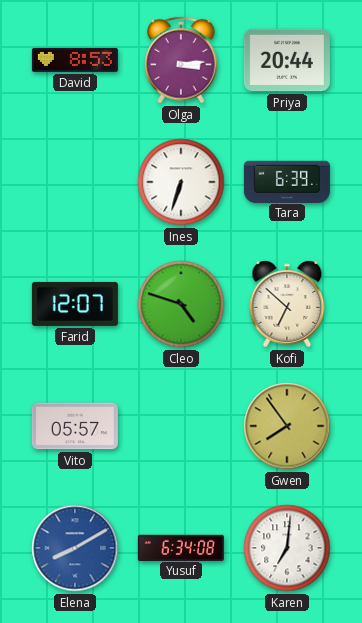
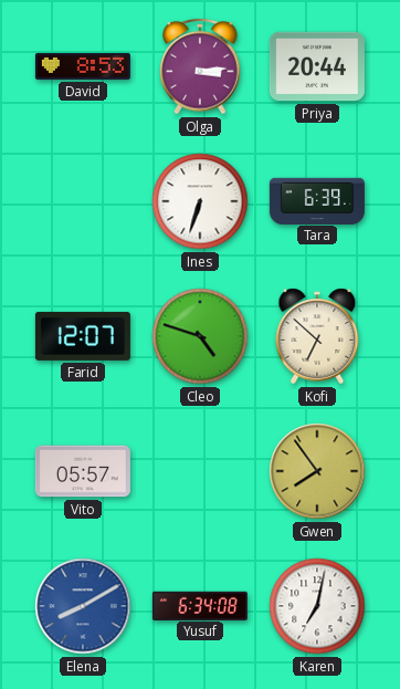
Karen: 7:01 -> 7:02
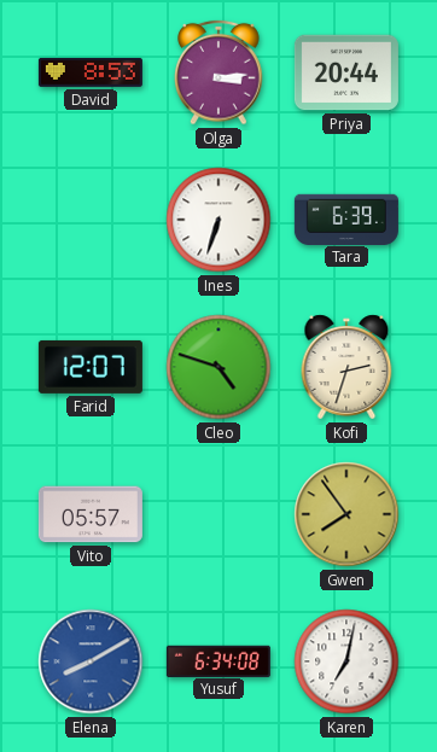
Kofi: 6:52 -> 2:33
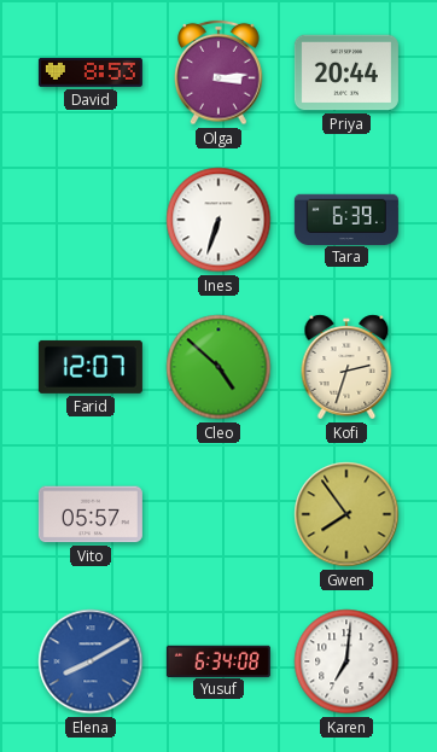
Cleo: 4:48 -> 4:52
Karen: 7:02 -> 7:01
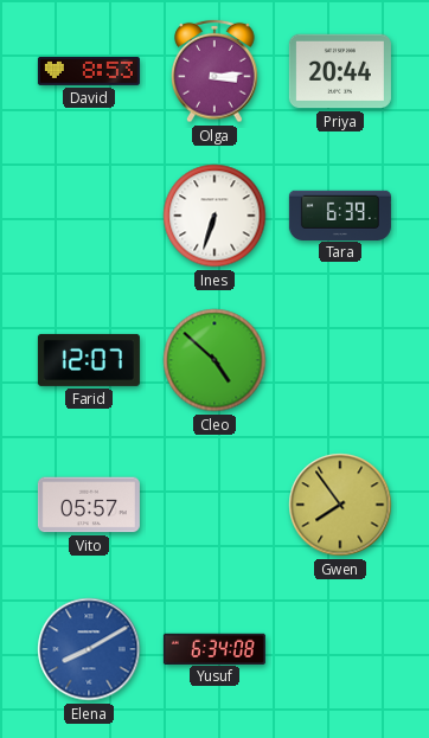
Kofi: 2:33 -> none
Karen: 7:01 -> none
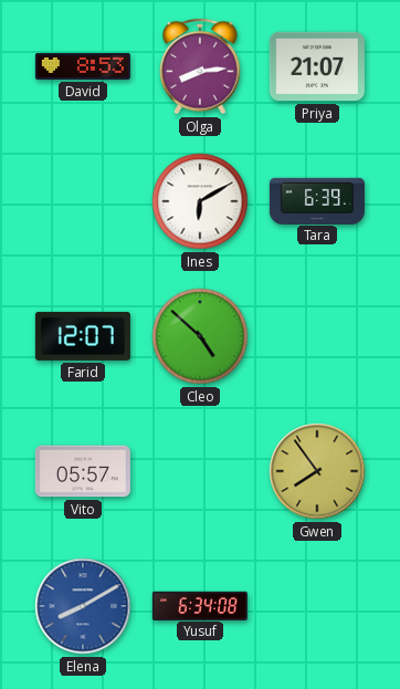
Olga: 3:14 -> 8:14
Priya: 20:44 -> 21:07
Ines: 6:33 -> 6:10
